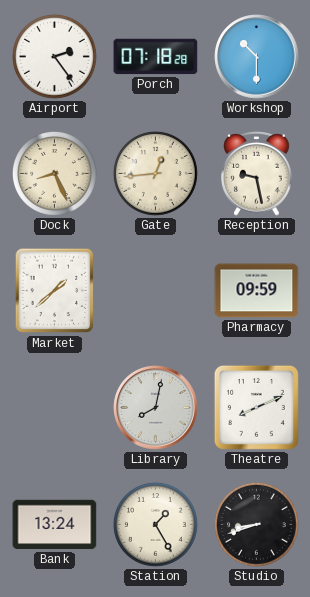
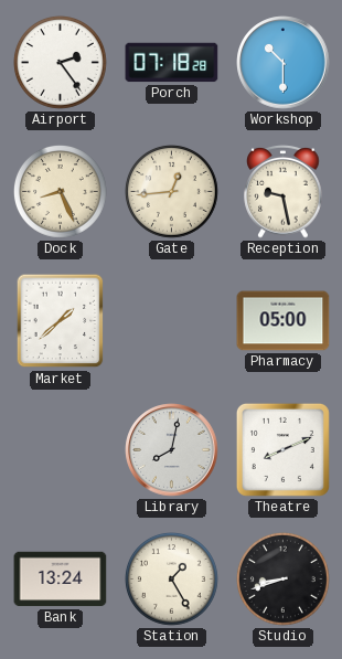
Pharmacy: 09:59 -> 05:00
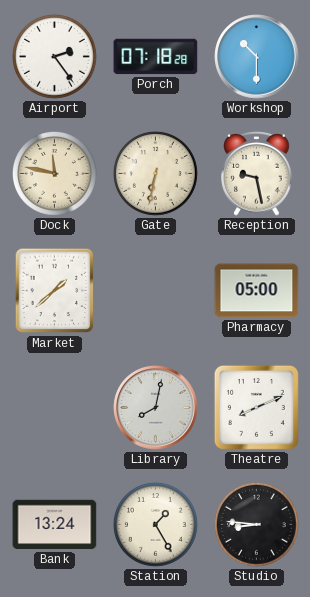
Dock: 8:26 -> 11:47
Gate: 12:44 -> 6:32
Studio: 8:42 -> 8:46
